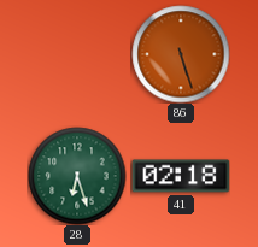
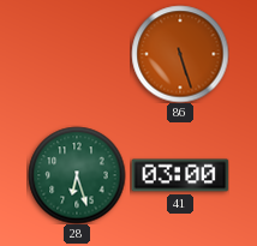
41: 02:18 -> 03:00
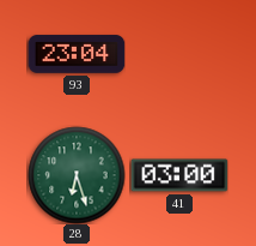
93: none -> 23:04
86: 5:27 -> none
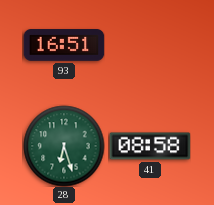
93: 23:04 -> 16:51
41: 03:00 -> 08:58
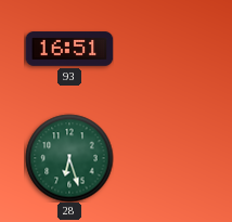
41: 08:58 -> none
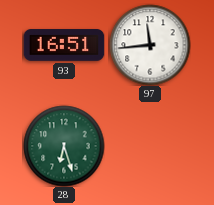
97: none -> 11:44
